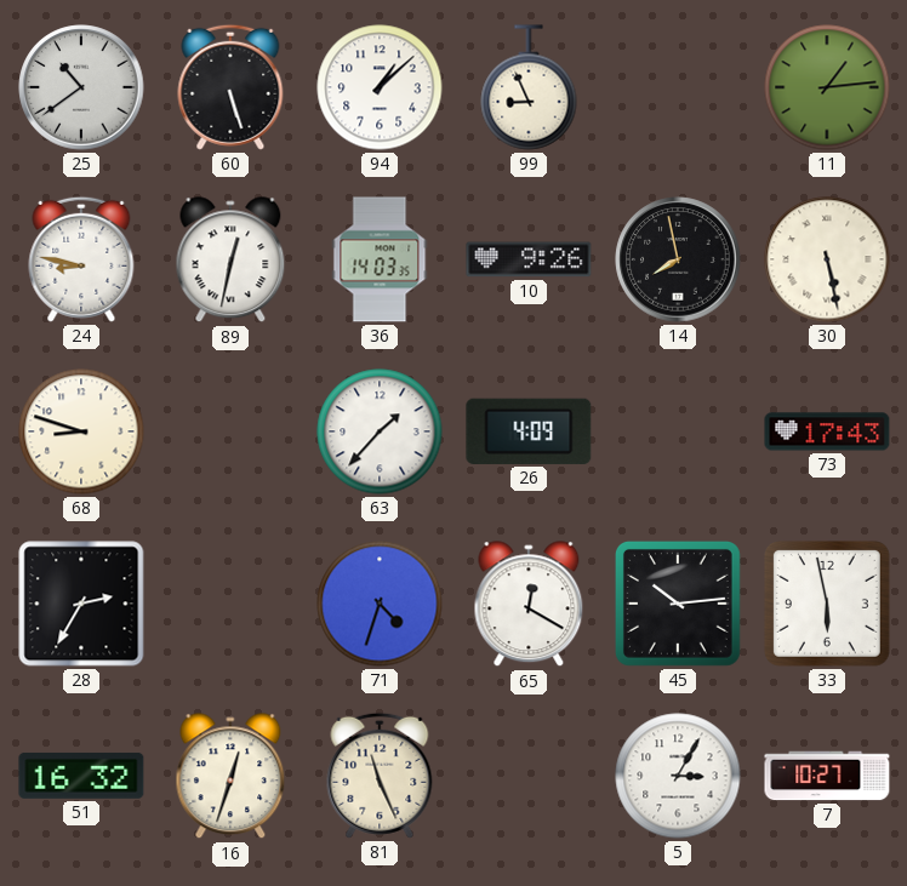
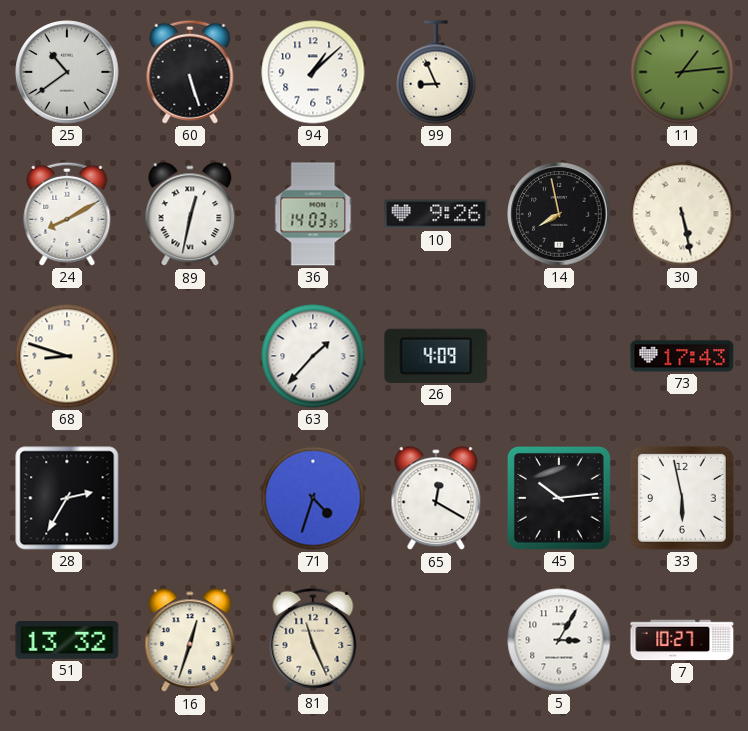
24: 8:47 -> 8:10
51: 16:32 -> 13:32
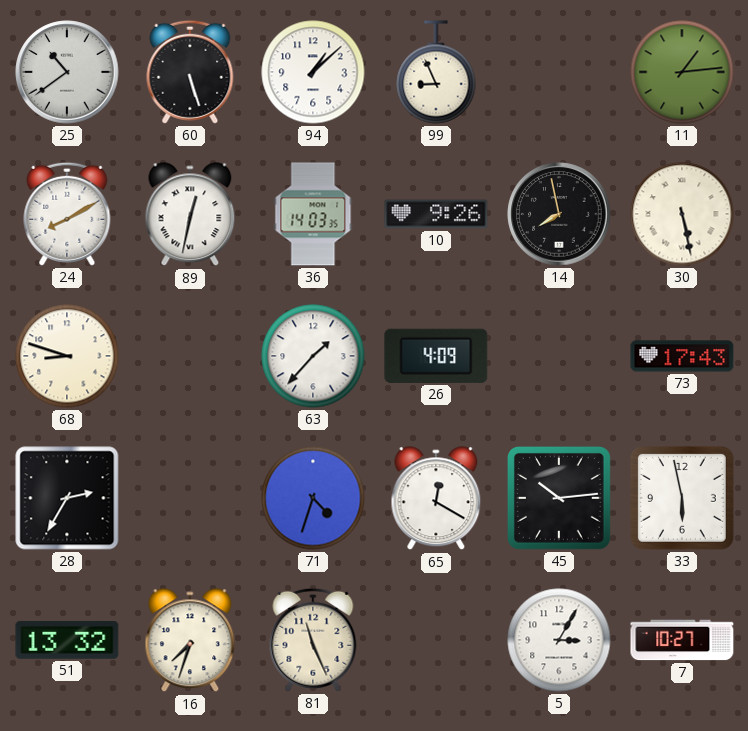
16: 12:33 -> 7:33
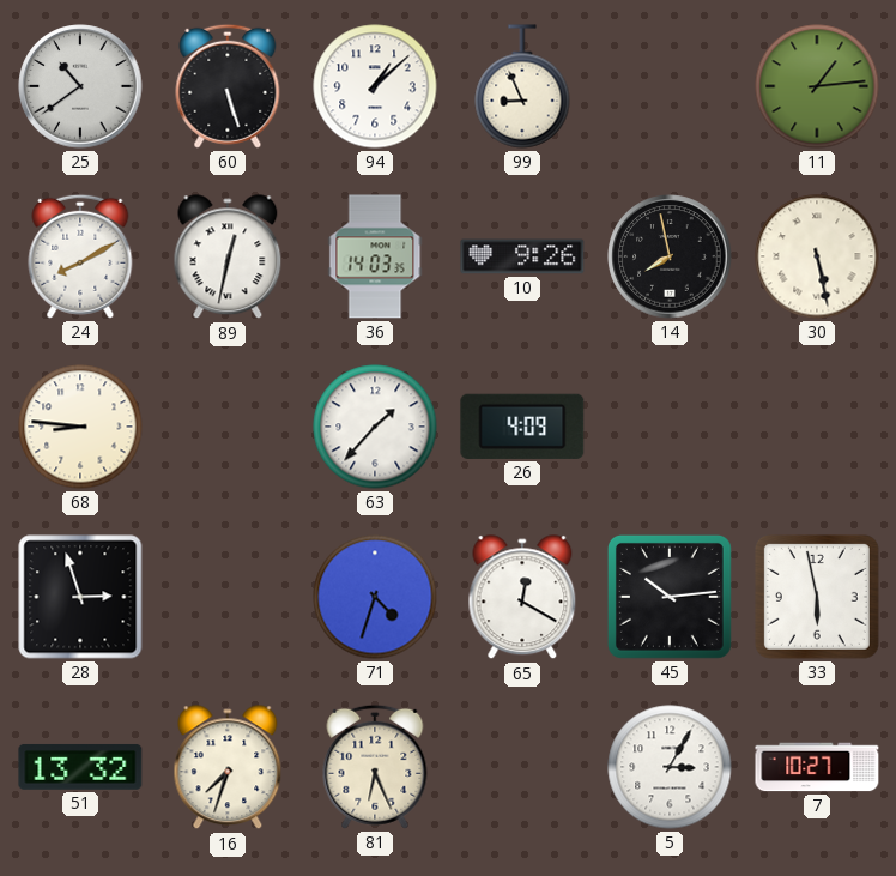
68: 8:48 -> 8:46
73: 17:43 -> none
28: 2:35 -> 2:57
81: 11:26 -> 6:26
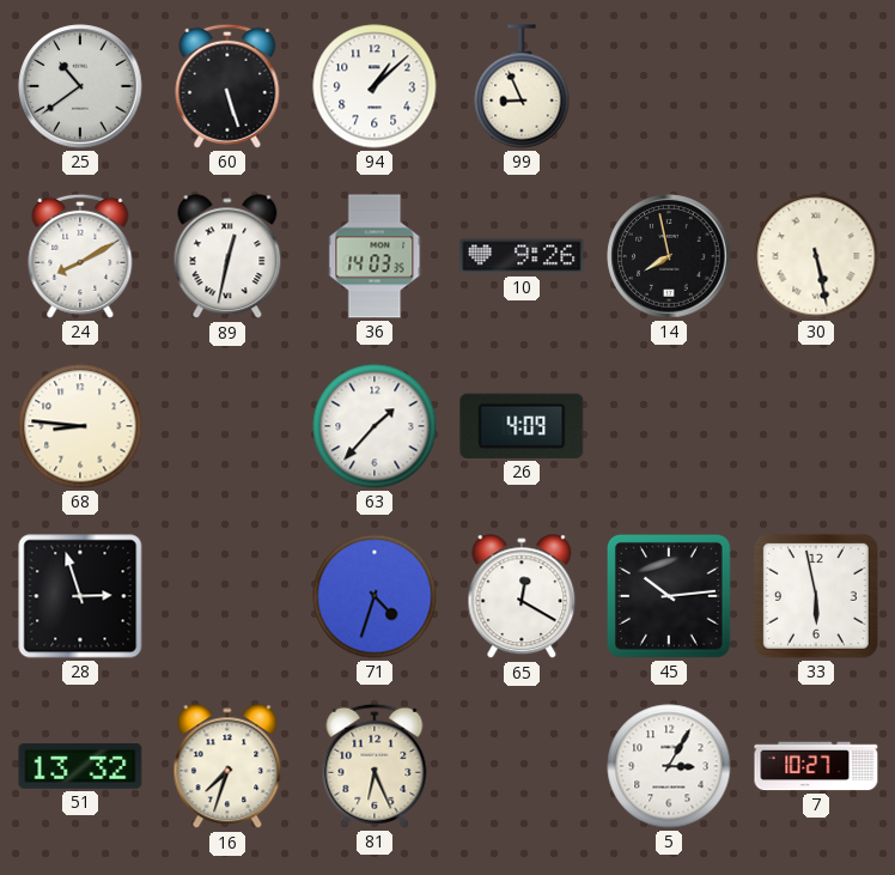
11: 1:14 -> none
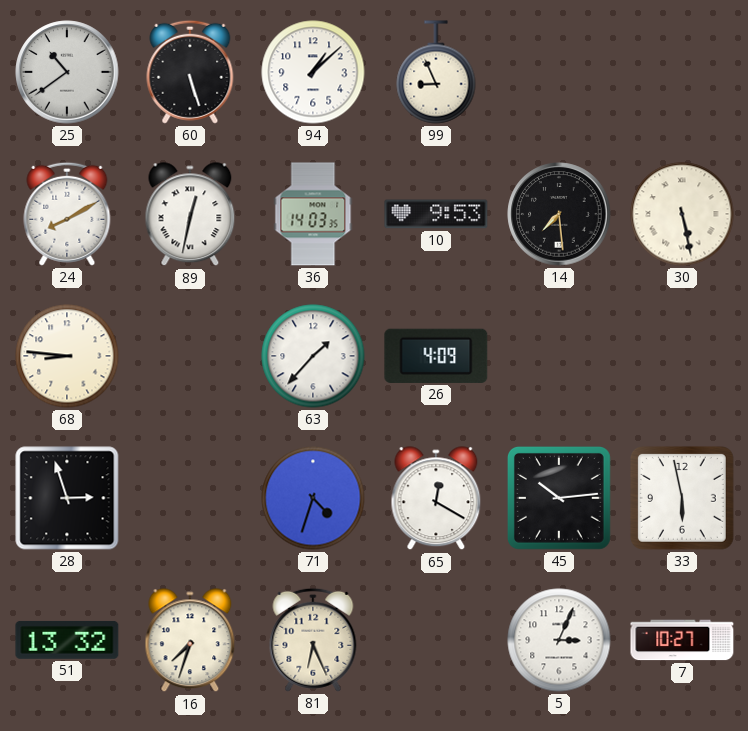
10: 9:26 -> 9:53
14: 7:58 -> 7:29
5: 3:05 -> 3:04
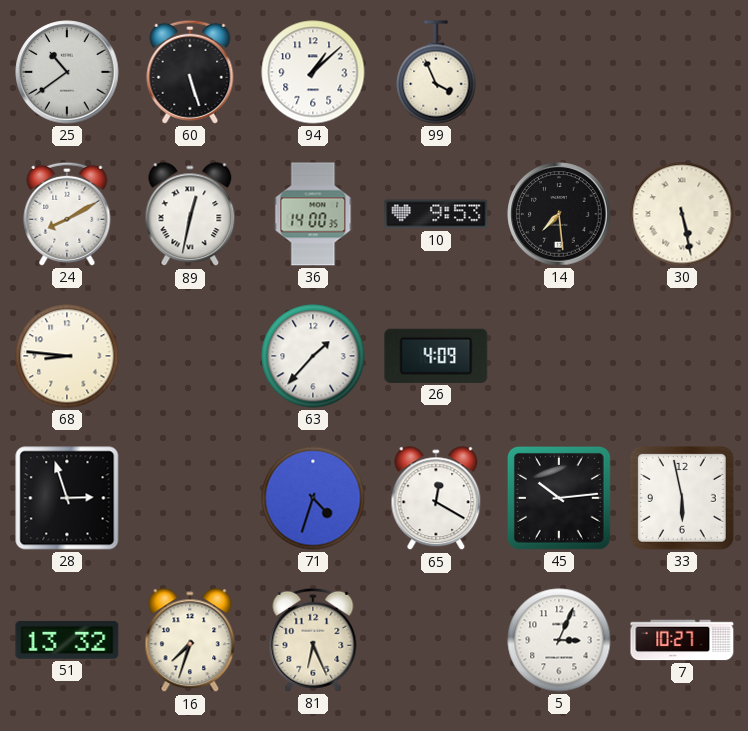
99: 8:56 -> 3:56
36: 14:03 -> 14:00
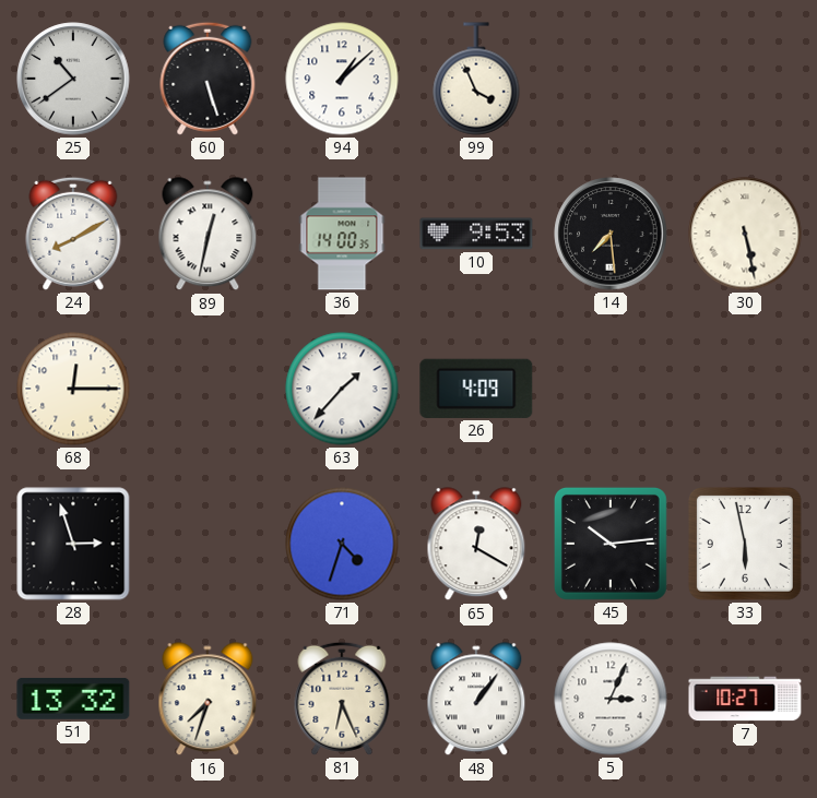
68: 8:46 -> 12:15
48: none -> 1:06
